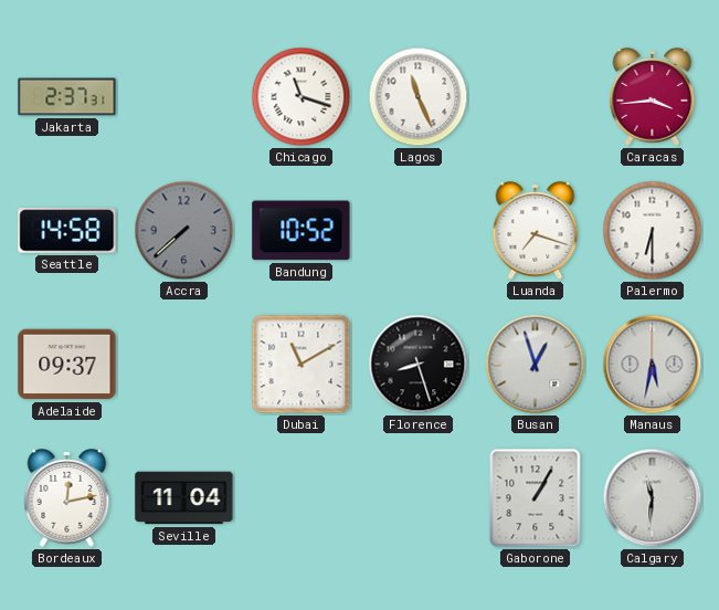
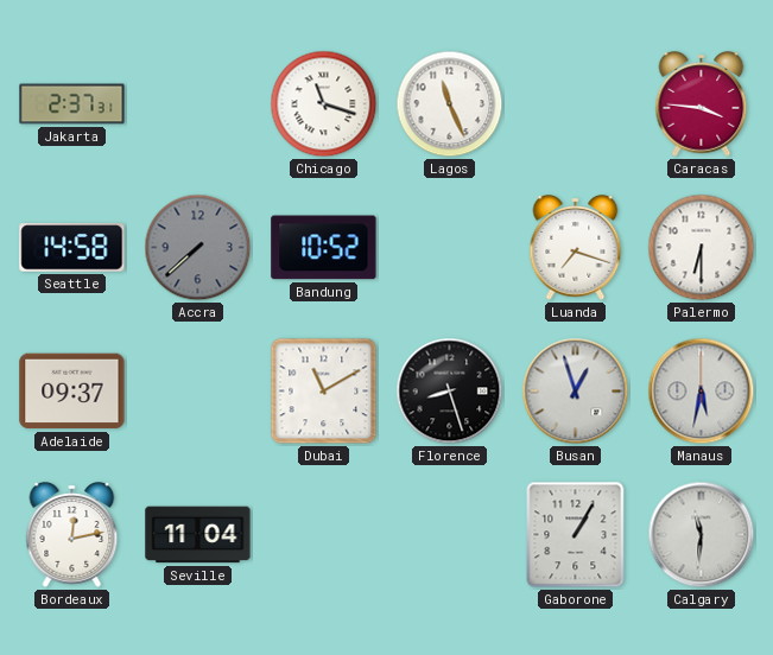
Caracas: 3:44 -> 3:46
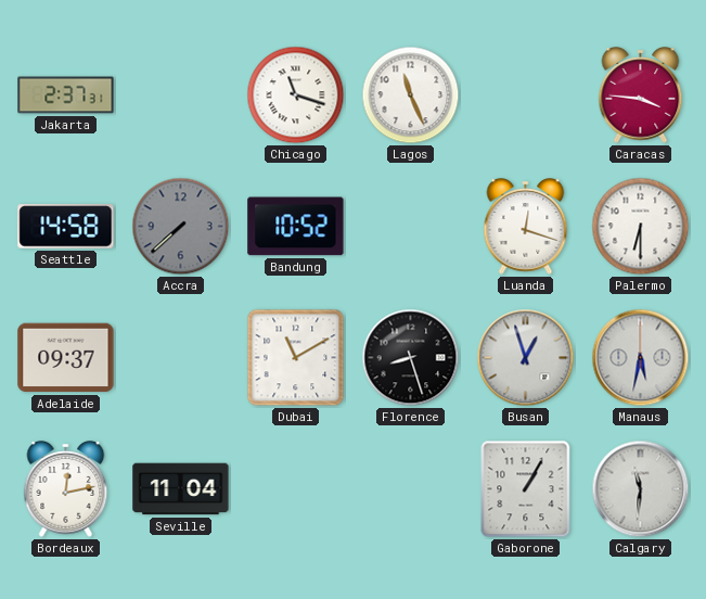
Luanda: 7:18 -> 12:18
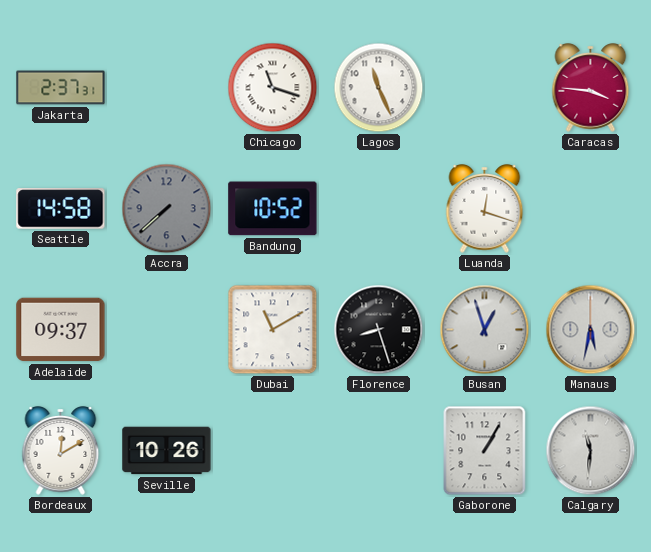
Palermo: 6:30 -> none
Bordeaux: 12:13 -> 12:10
Seville: 11:04 -> 10:26
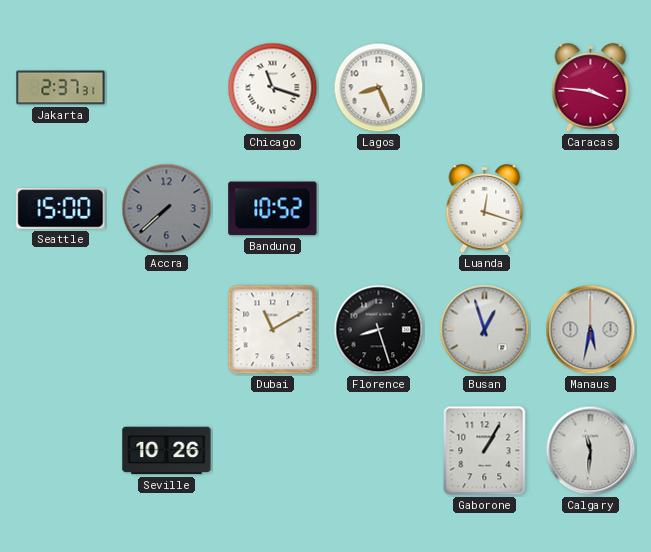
Lagos: 11:26 -> 8:26
Seattle: 14:58 -> 15:00
Adelaide: 09:37 -> none
Bordeaux: 12:10 -> none
